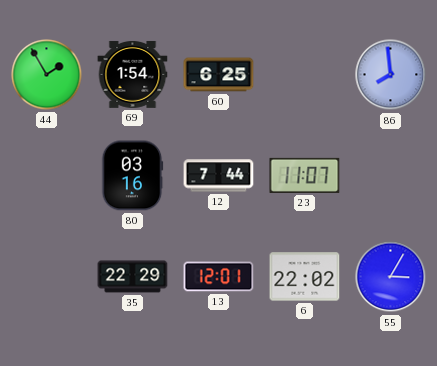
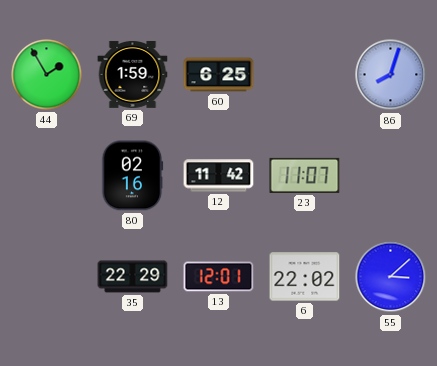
69: 1:54 -> 1:59
86: 7:59 -> 8:03
80: 03:16 -> 02:16
12: 7:44 -> 11:42
55: 3:05 -> 3:08
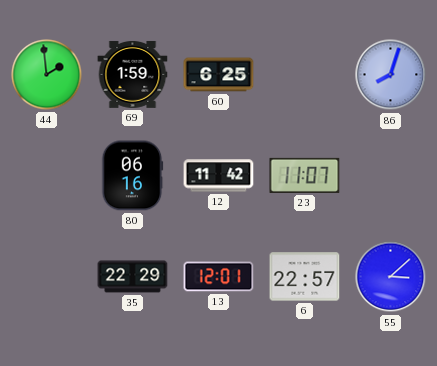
44: 1:55 -> 1:59
80: 02:16 -> 06:16
6: 22:02 -> 22:57
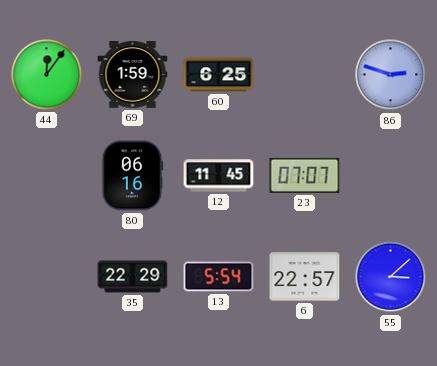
44: 1:59 -> 12:06
86: 8:03 -> 2:48
12: 11:42 -> 11:45
23: 11:07 -> 07:07
13: 12:01 -> 5:54
